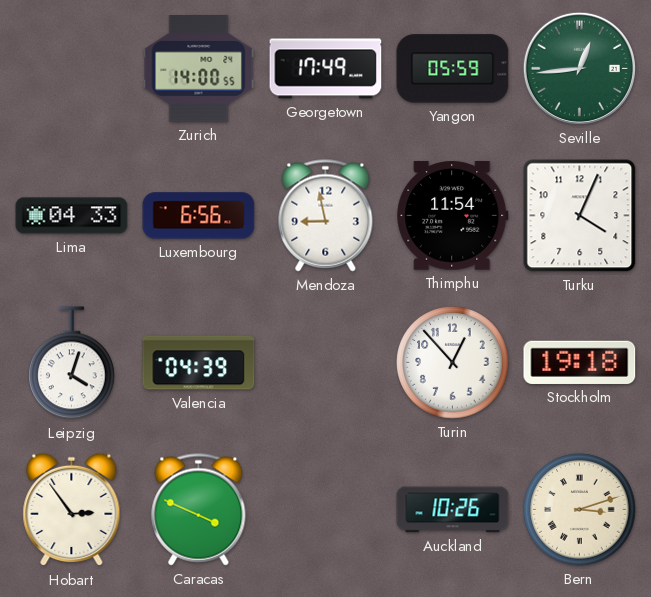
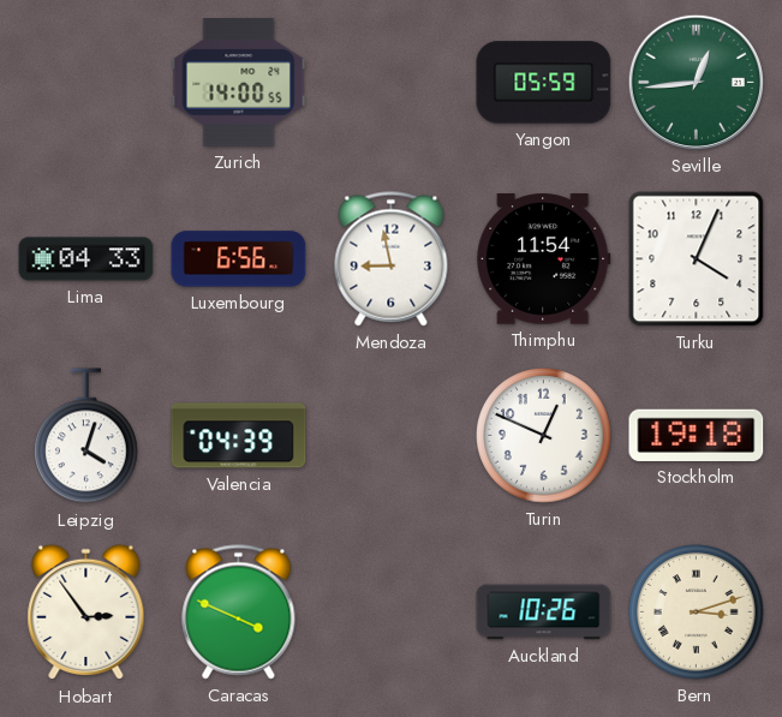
Georgetown: 17:49 -> none
Turin: 12:53 -> 12:49
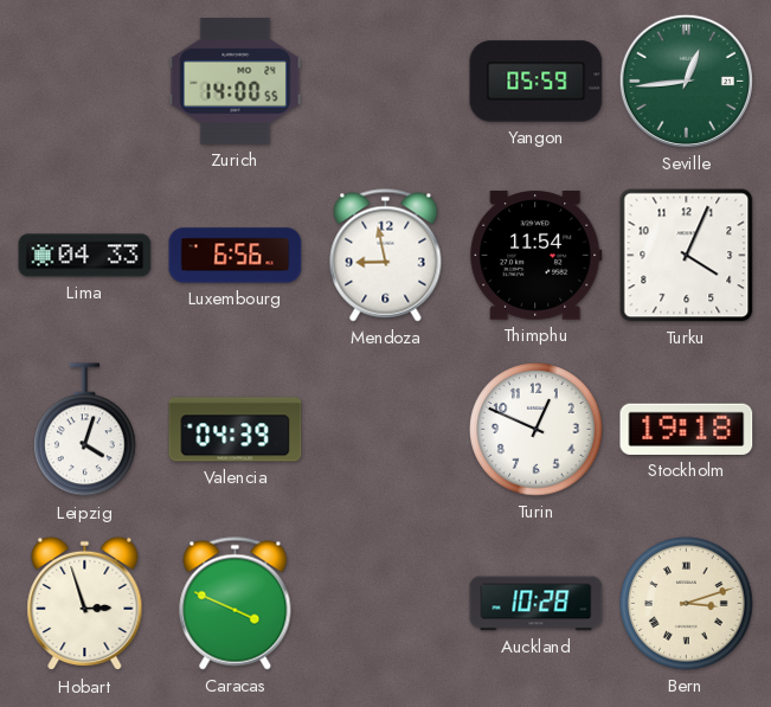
Hobart: 2:54 -> 2:57
Auckland: 10:26 -> 10:28
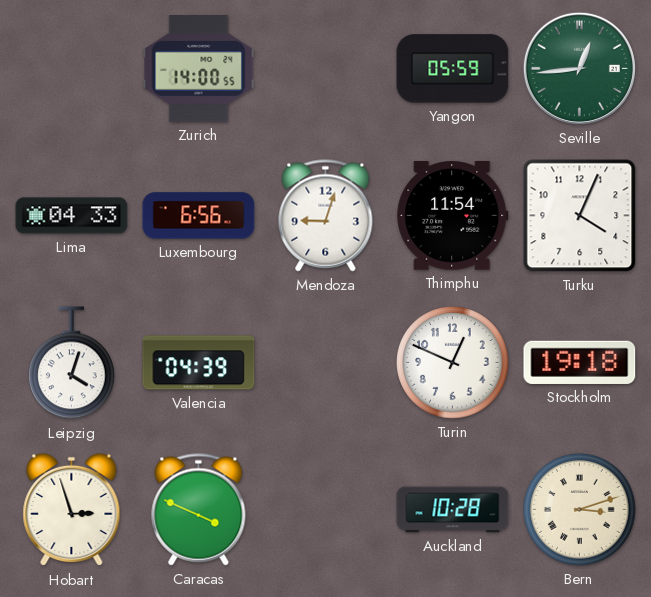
Mendoza: 8:58 -> 9:03
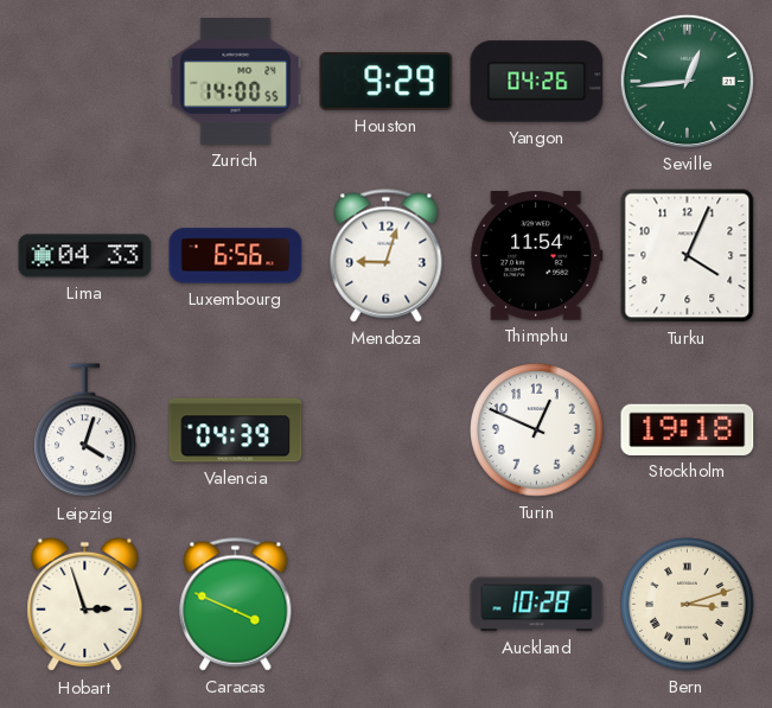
Houston: none -> 9:29
Yangon: 05:59 -> 04:26
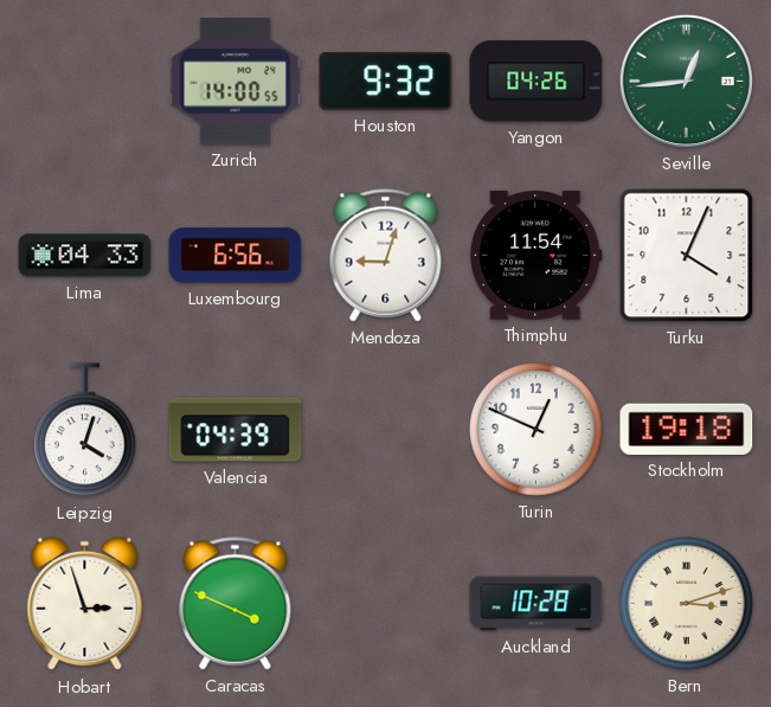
Houston: 9:29 -> 9:32
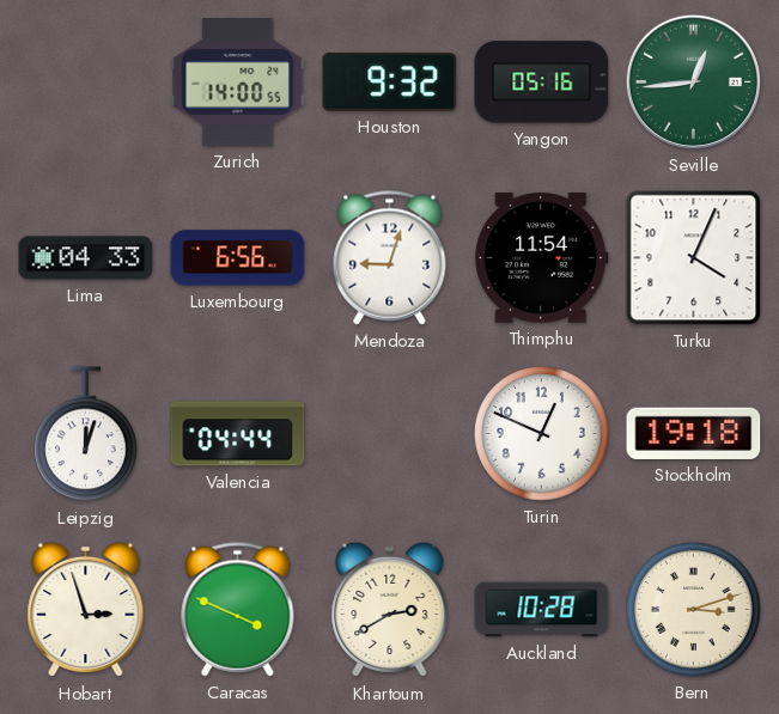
Yangon: 04:26 -> 05:16
Leipzig: 4:03 -> 12:03
Valencia: 04:39 -> 04:44
Khartoum: none -> 2:40
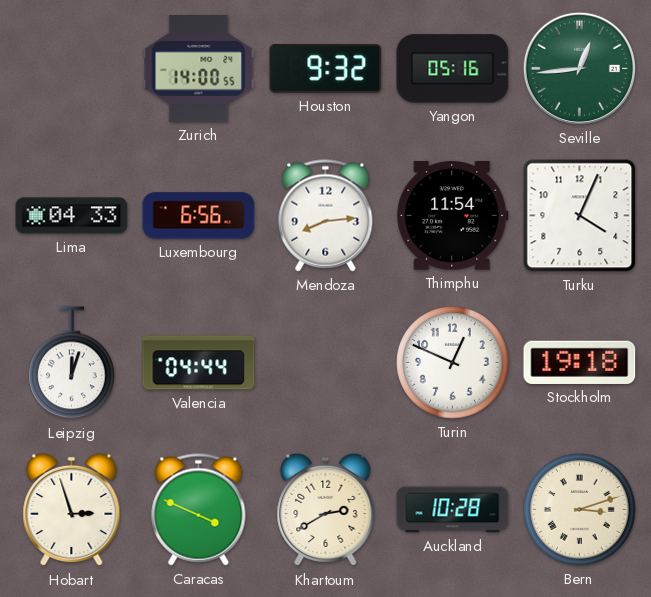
Mendoza: 9:03 -> 8:14
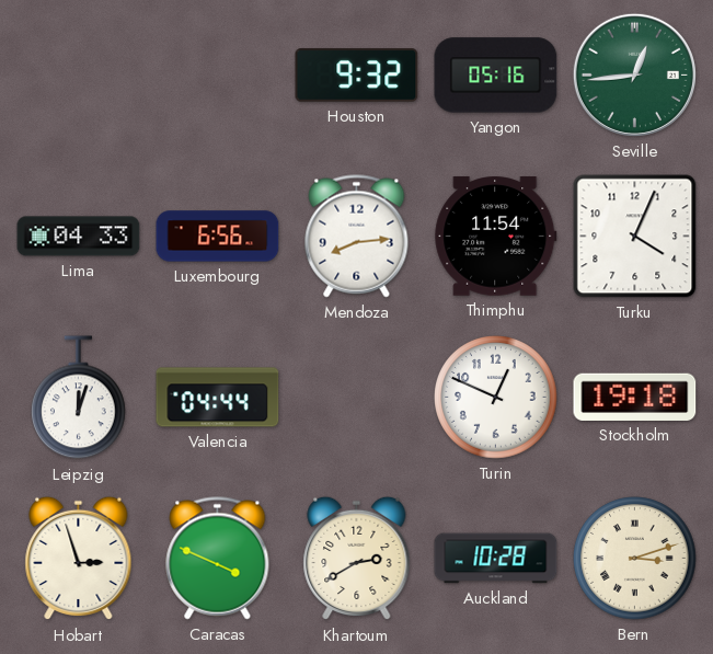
Zurich: 14:00 -> none
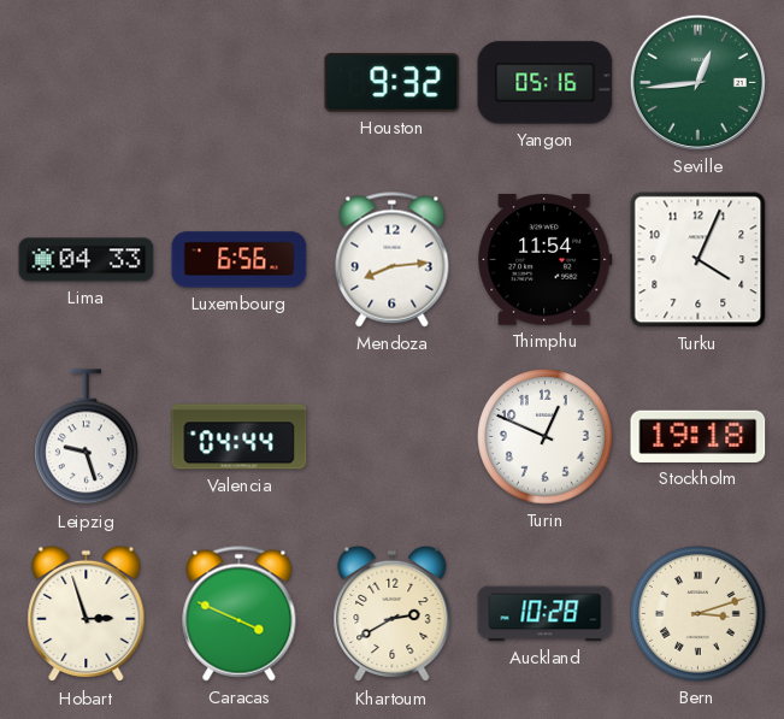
Leipzig: 12:03 -> 9:27
